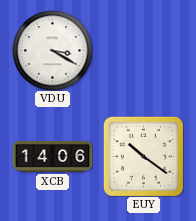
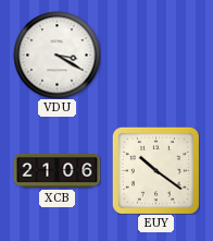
XCB: 14:06 -> 21:06
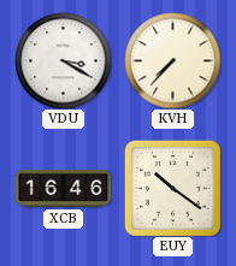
KVH: none -> 7:37
XCB: 21:06 -> 16:46
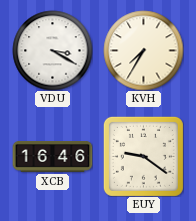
KVH: 7:37 -> 7:35
EUY: 10:21 -> 9:21
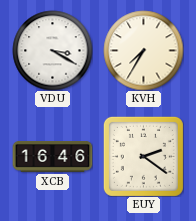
EUY: 9:21 -> 2:21
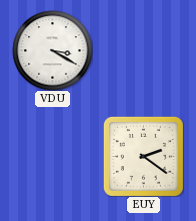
KVH: 7:35 -> none
XCB: 16:46 -> none
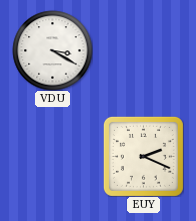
EUY: 2:21 -> 2:19
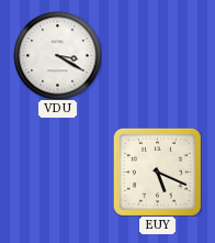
EUY: 2:19 -> 5:19
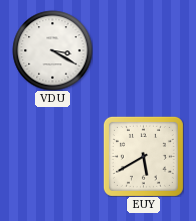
EUY: 5:19 -> 5:40
